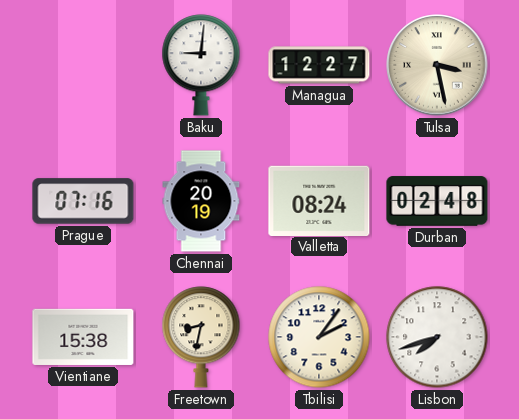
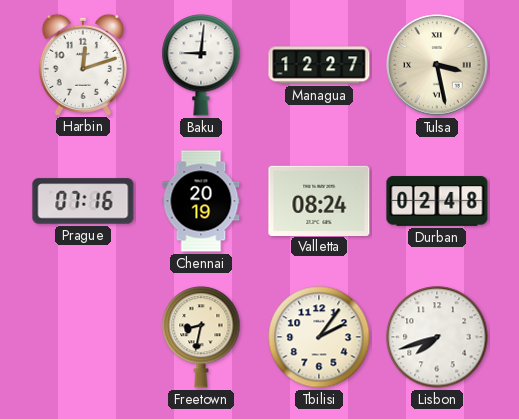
Harbin: none -> 12:12
Vientiane: 15:38 -> none
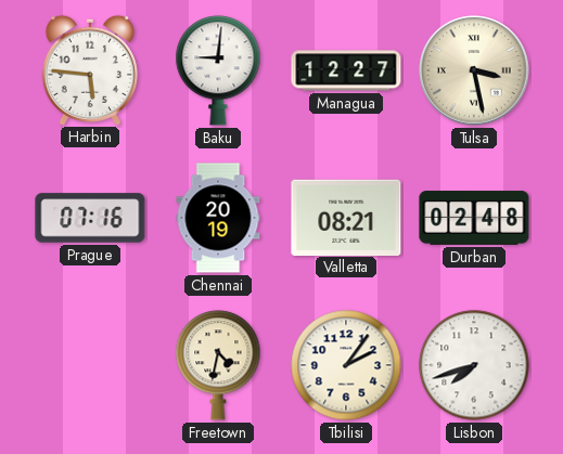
Harbin: 12:12 -> 5:46
Valletta: 08:24 -> 08:21
Freetown: 8:32 -> 4:32
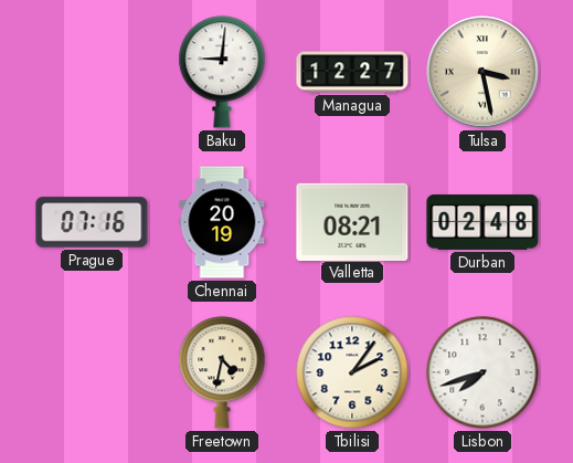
Harbin: 5:46 -> none
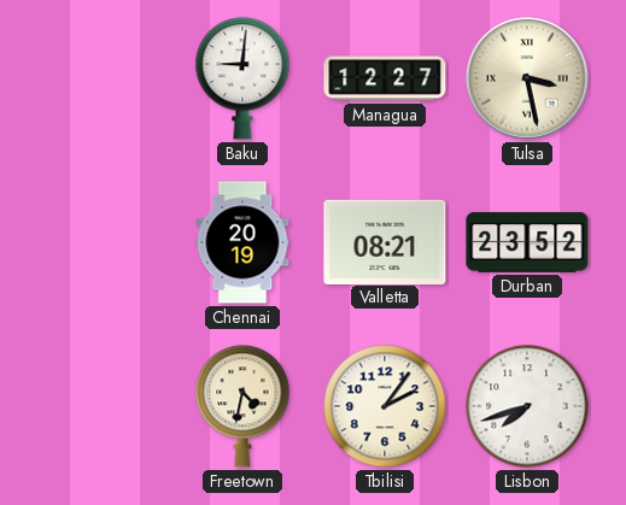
Prague: 07:16 -> none
Durban: 02:48 -> 23:52
